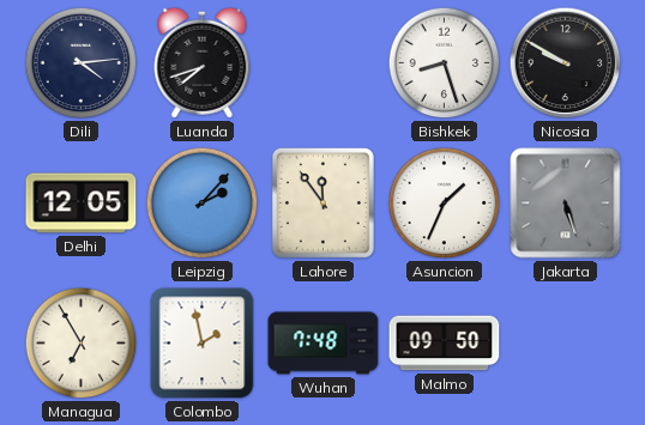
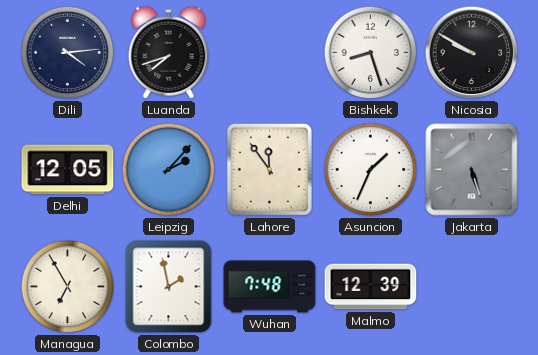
Malmo: 09:50 -> 12:39
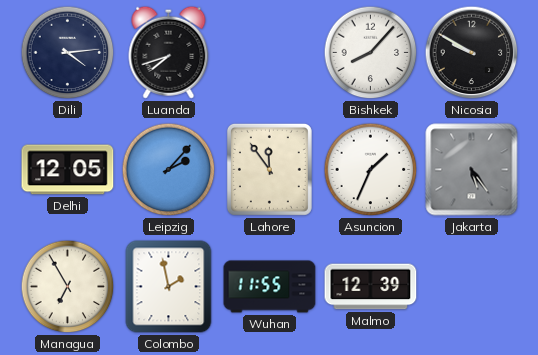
Bishkek: 8:27 -> 8:07
Jakarta: 5:27 -> 5:24
Wuhan: 7:48 -> 11:55
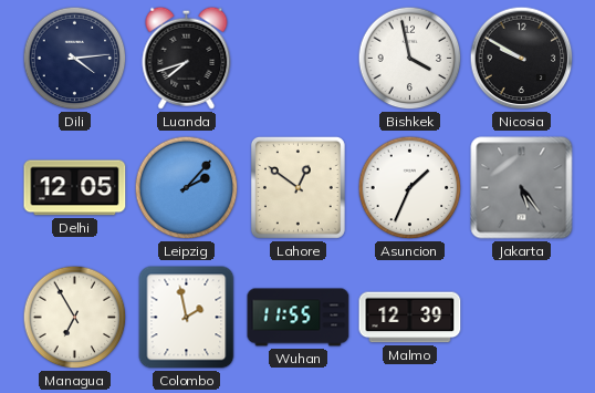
Bishkek: 8:07 -> 3:58
Lahore: 11:54 -> 12:51
